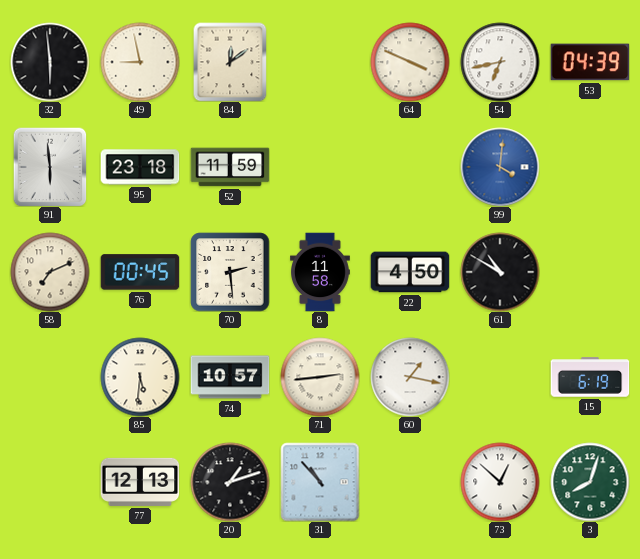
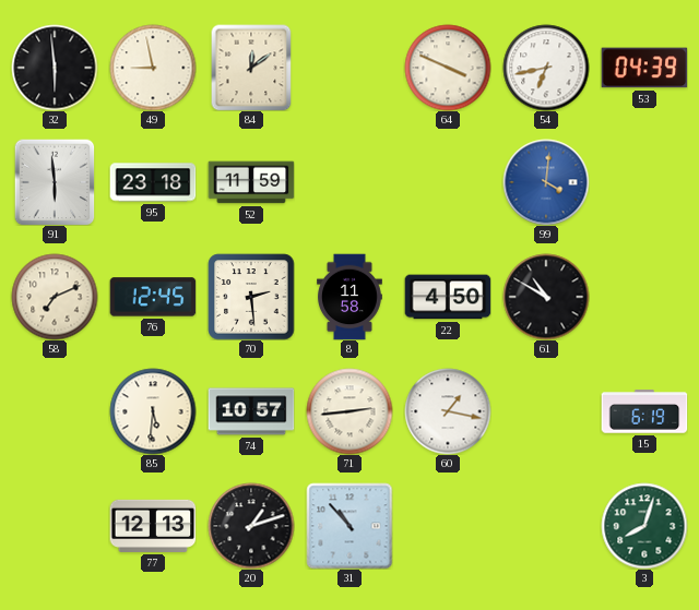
76: 00:45 -> 12:45
73: 12:52 -> none
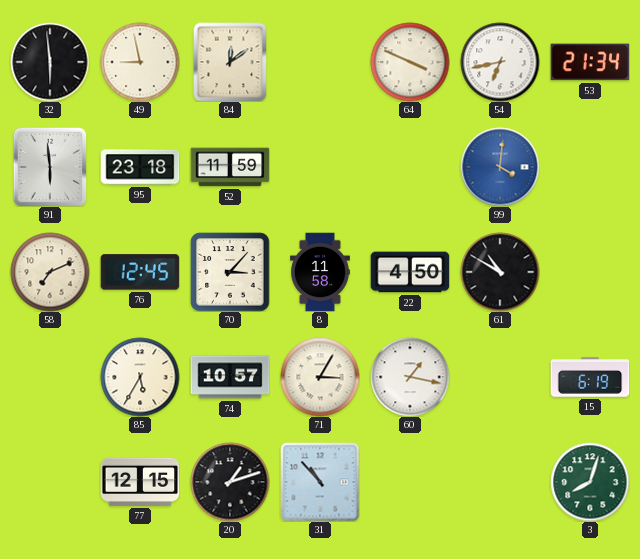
53: 04:39 -> 21:34
70: 2:29 -> 3:07
85: 5:31 -> 5:35
71: 2:44 -> 3:05
77: 12:13 -> 12:15
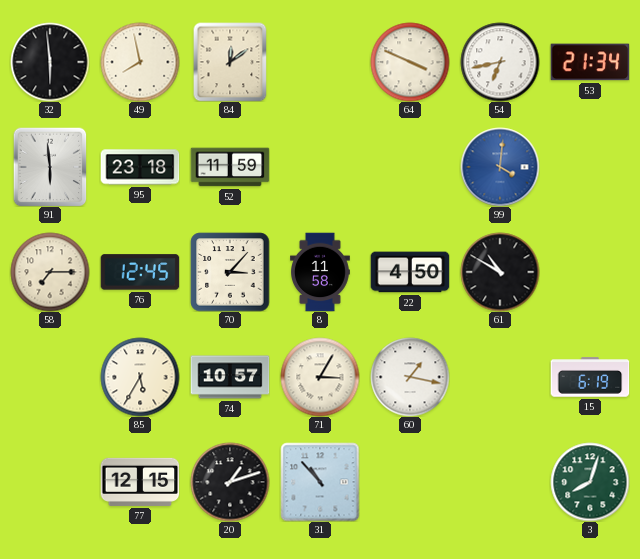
49: 8:58 -> 7:58
58: 7:11 -> 7:15
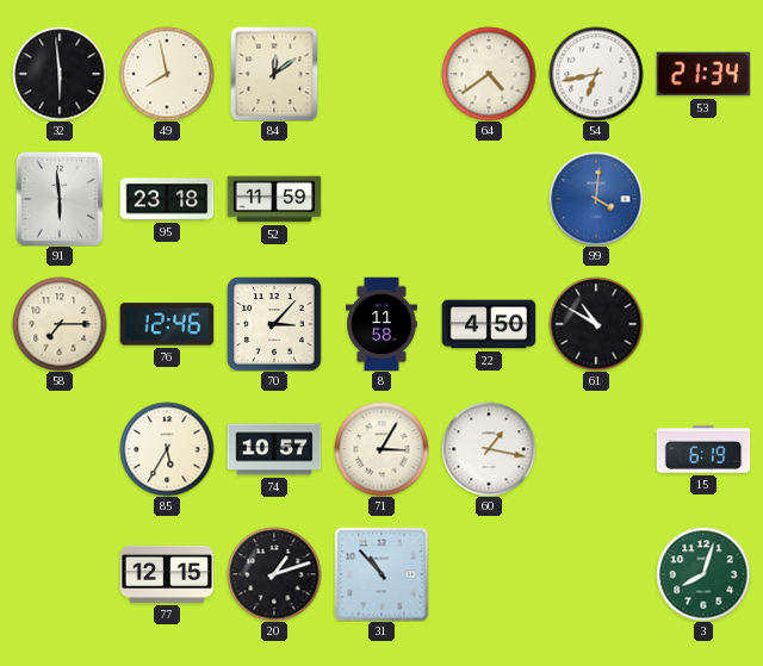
64: 3:49 -> 4:39
76: 12:45 -> 12:46
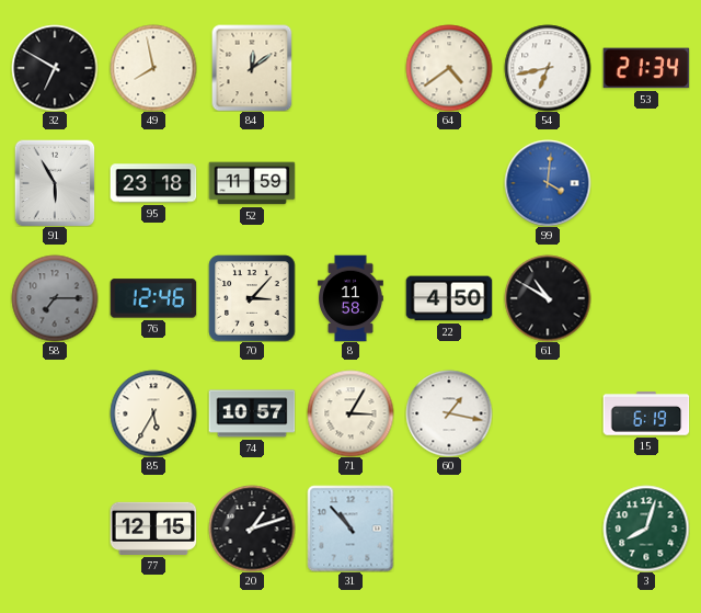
32: 5:59 -> 6:50
91: 5:59 -> 5:55
58 dial: cream -> grey
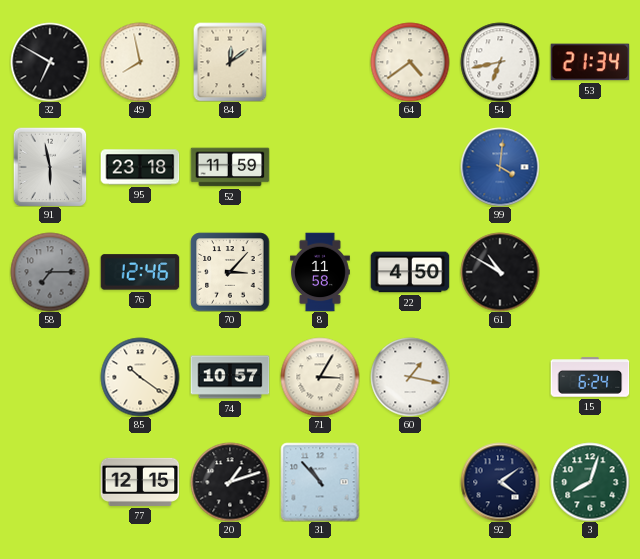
91: 5:55 -> 5:58
85: 5:35 -> 10:21
15: 6:19 -> 6:24
92: none -> 4:09
